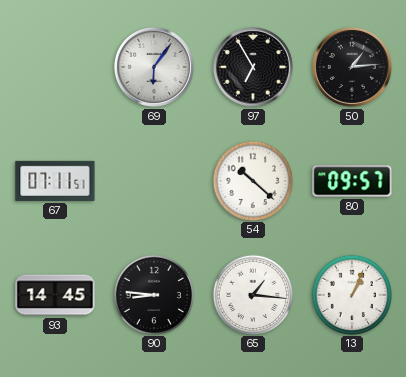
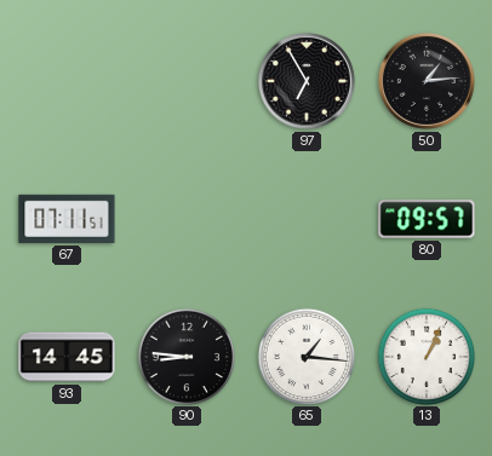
69: 6:06 -> none
54: 10:22 -> none
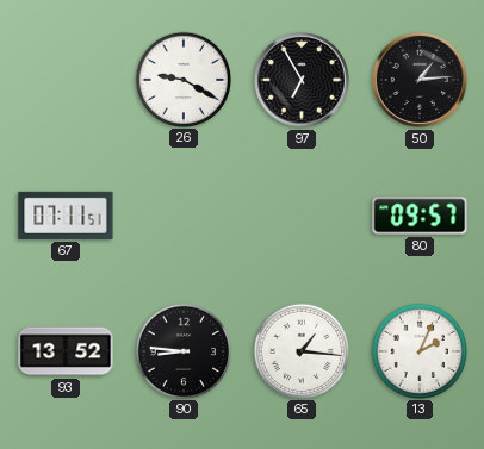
26: none -> 9:20
93: 14:45 -> 13:52
13: 1:04 -> 2:04
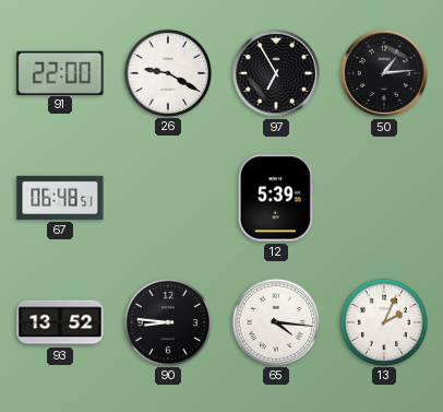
91: none -> 22:00
67: 07:11 -> 06:48
12: none -> 5:39
80: 09:57 -> none
65: 1:16 -> 4:16
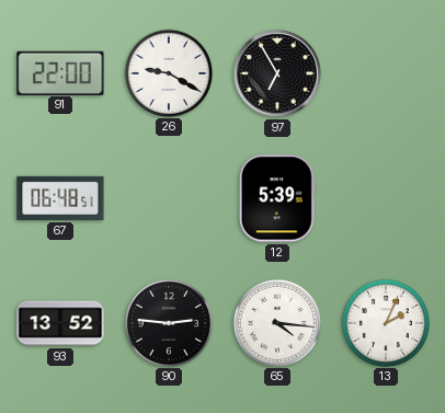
50: 1:14 -> none
90: 8:46 -> 2:46
